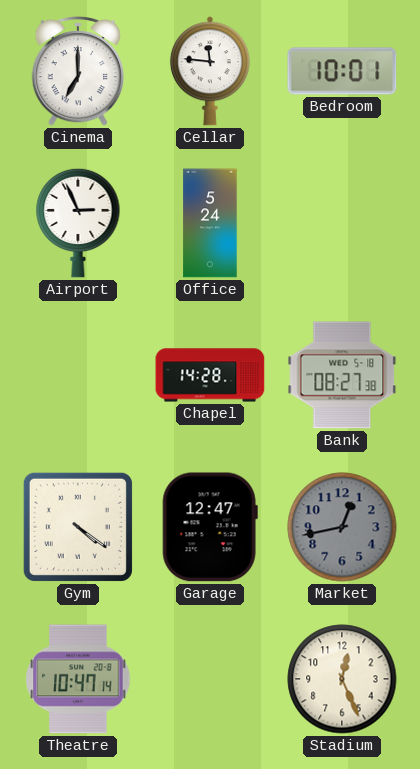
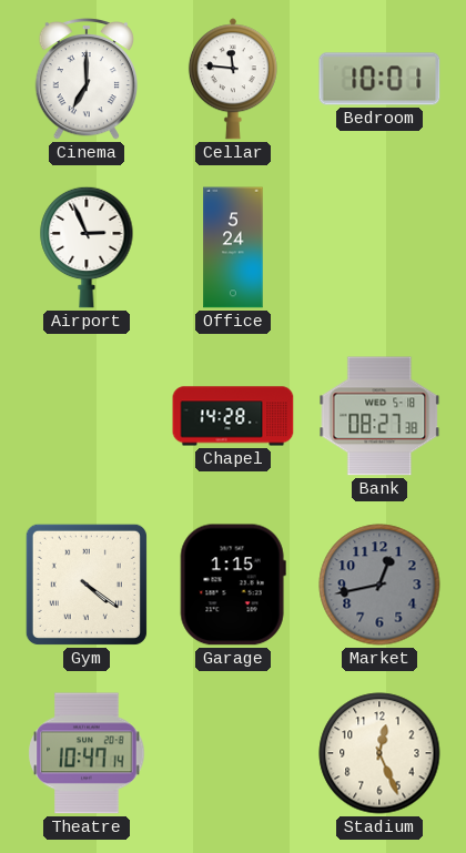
Garage: 12:47 -> 1:15
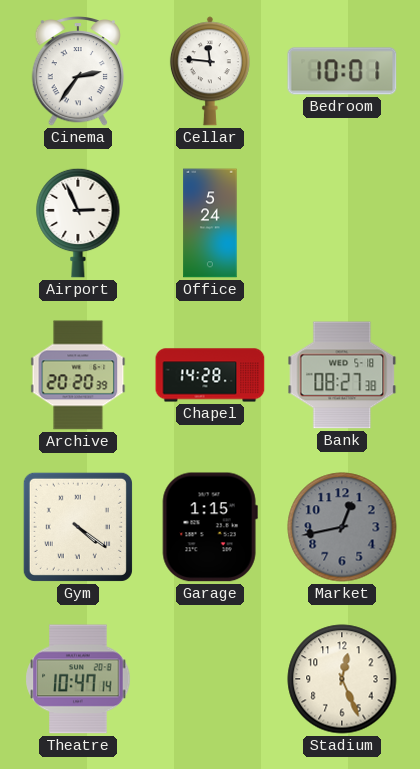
Cinema: 7:00 -> 2:36
Archive: none -> 20:20
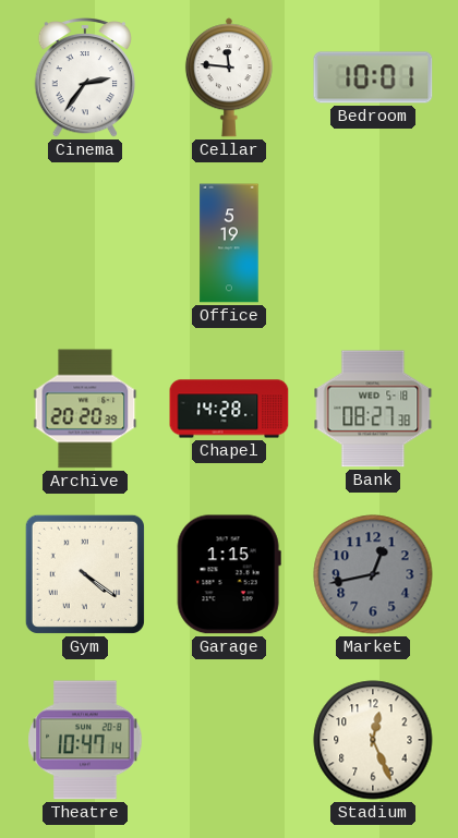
Airport: 2:56 -> none
Office: 5:24 -> 5:19
